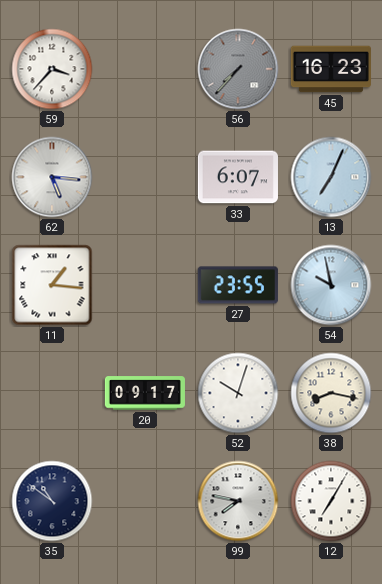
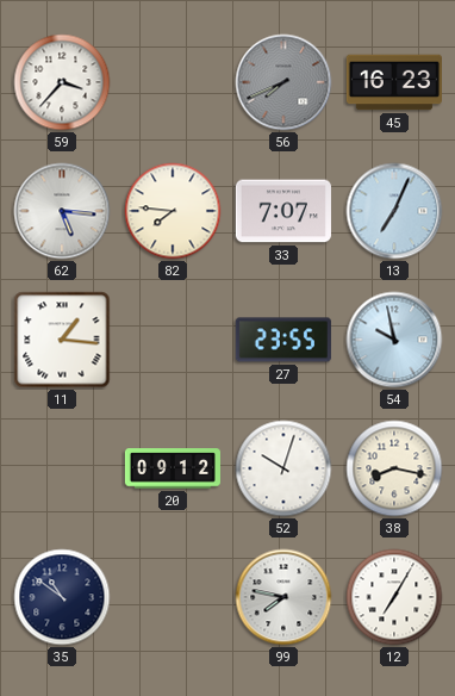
56: 7:37 -> 7:41
82: none -> 7:46
33: 6:07 -> 7:07
20: 09:17 -> 09:12
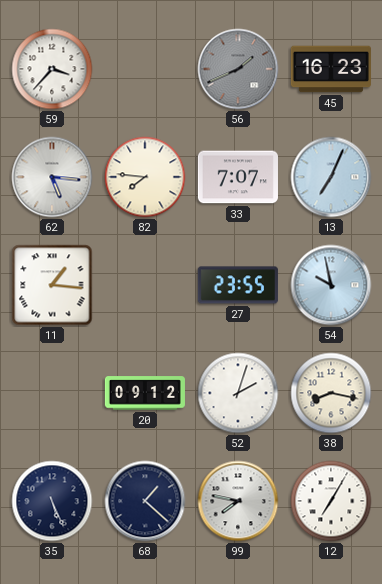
56: 7:41 -> 1:41
52: 10:03 -> 2:03
35: 10:51 -> 5:26
68: none -> 1:22
